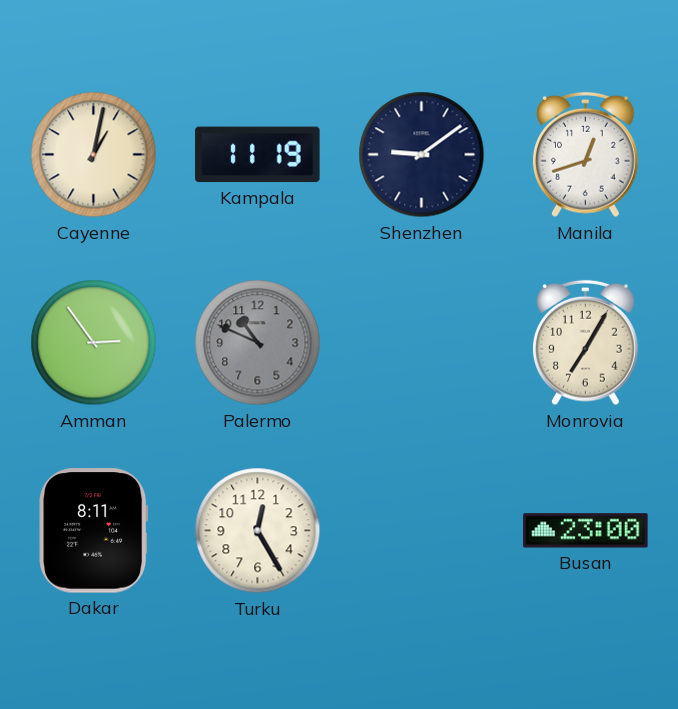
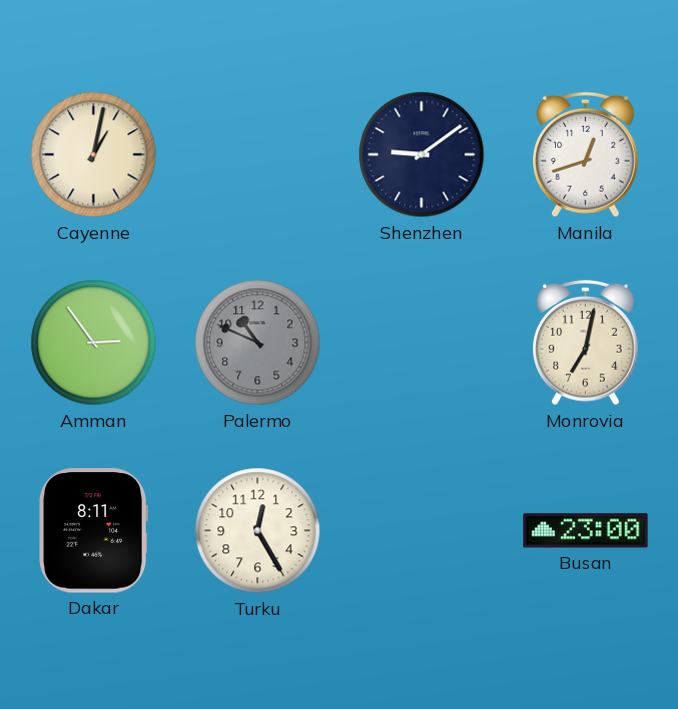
Kampala: 11:19 -> none
Monrovia: 7:05 -> 7:02
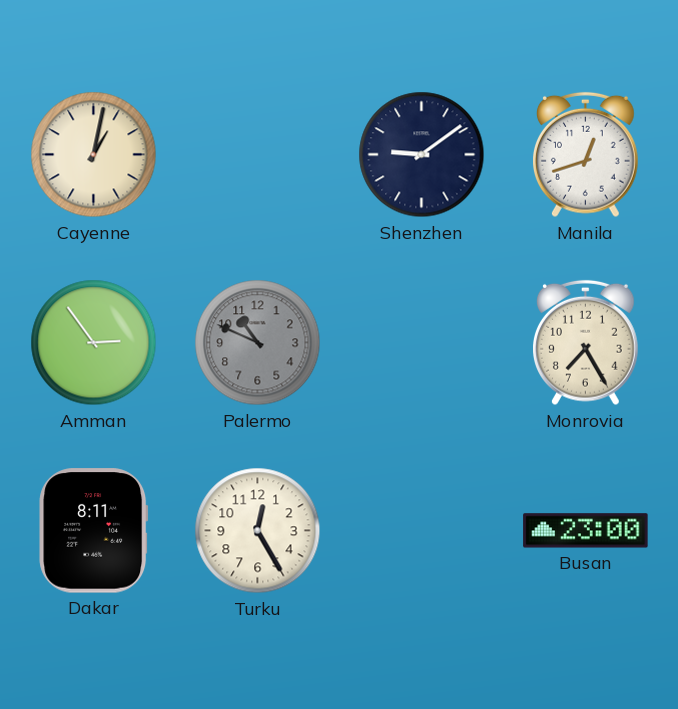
Monrovia: 7:02 -> 7:25
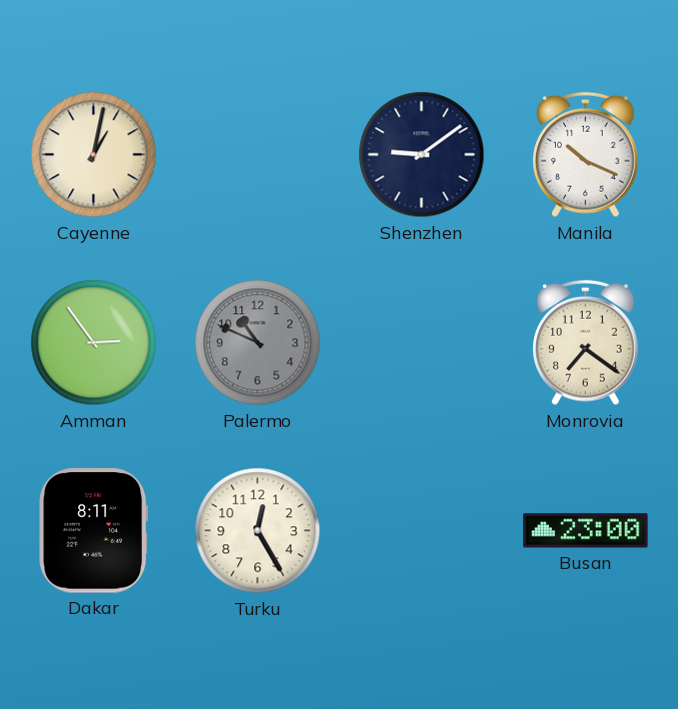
Manila: 12:42 -> 10:19
Monrovia: 7:25 -> 7:21
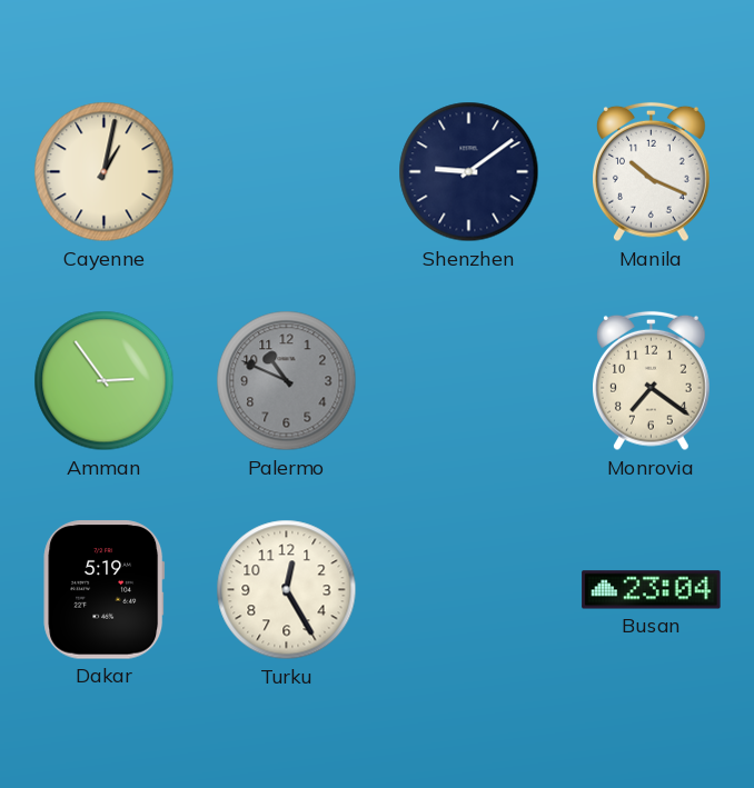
Dakar: 8:11 -> 5:19
Busan: 23:00 -> 23:04
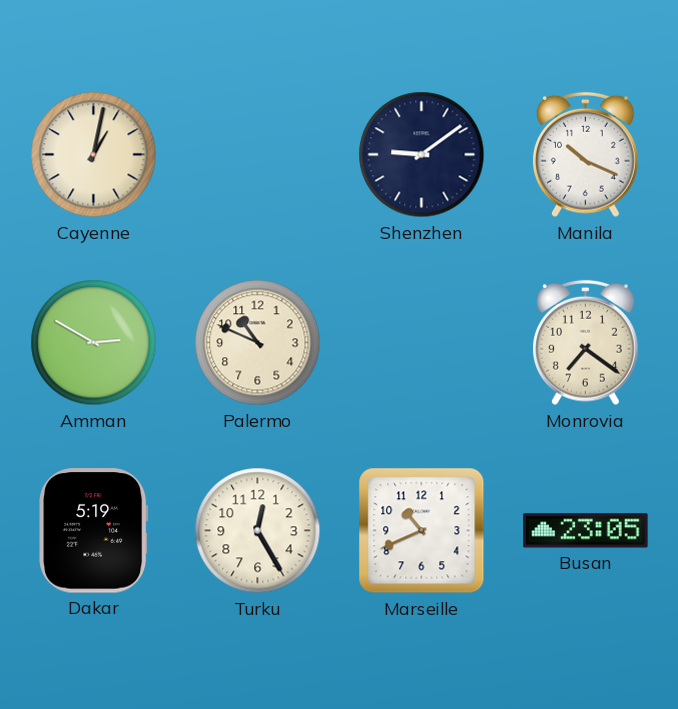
Amman: 2:54 -> 2:50
Palermo dial: grey -> cream
Marseille: none -> 10:41
Busan: 23:04 -> 23:05
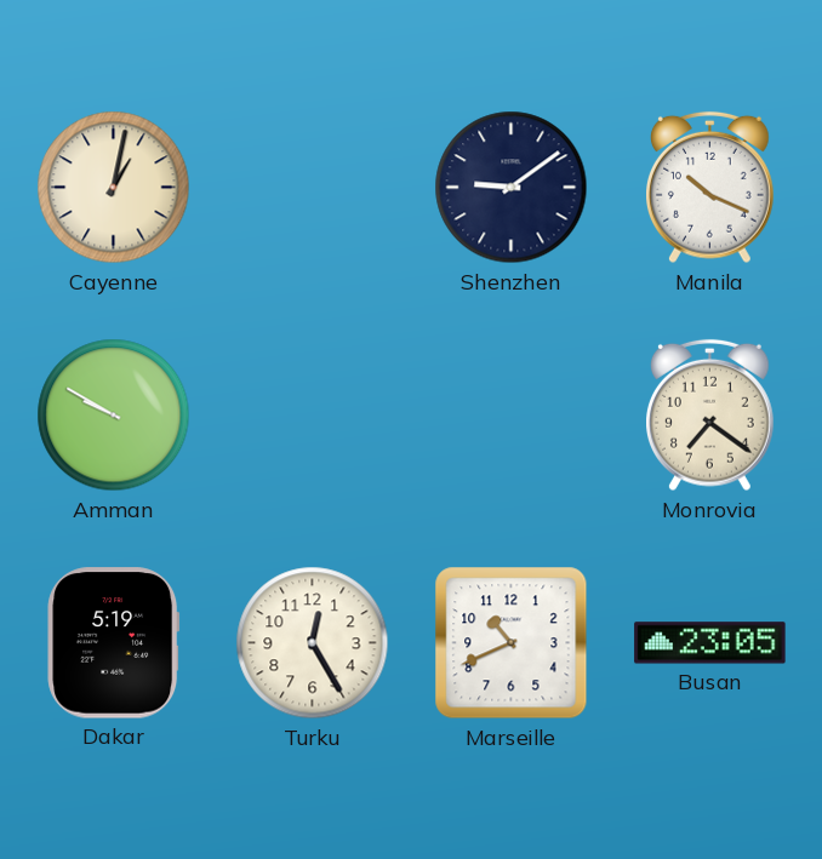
Amman: 2:50 -> 9:50
Palermo: 10:49 -> none
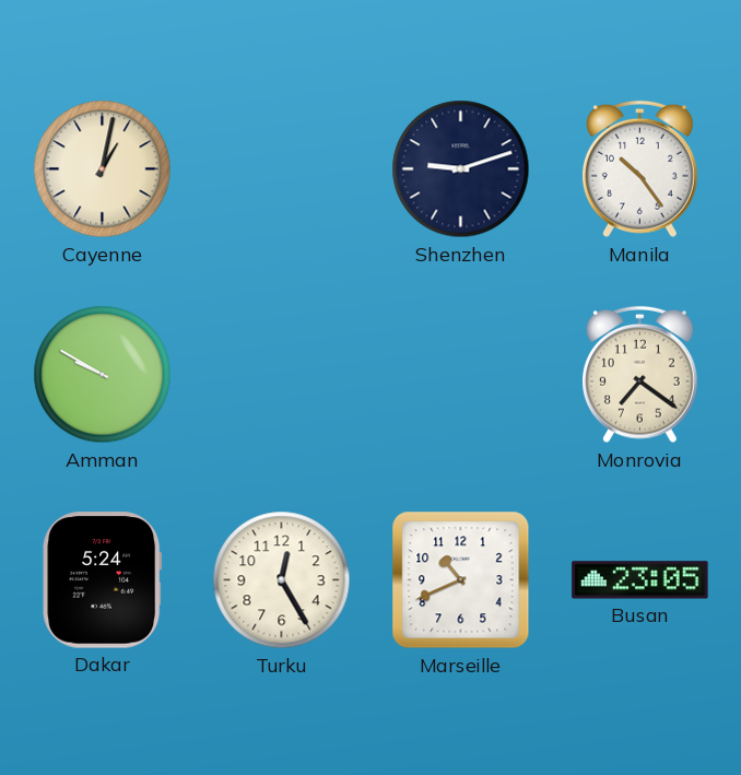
Shenzhen: 9:09 -> 9:12
Manila: 10:19 -> 10:24
Dakar: 5:19 -> 5:24
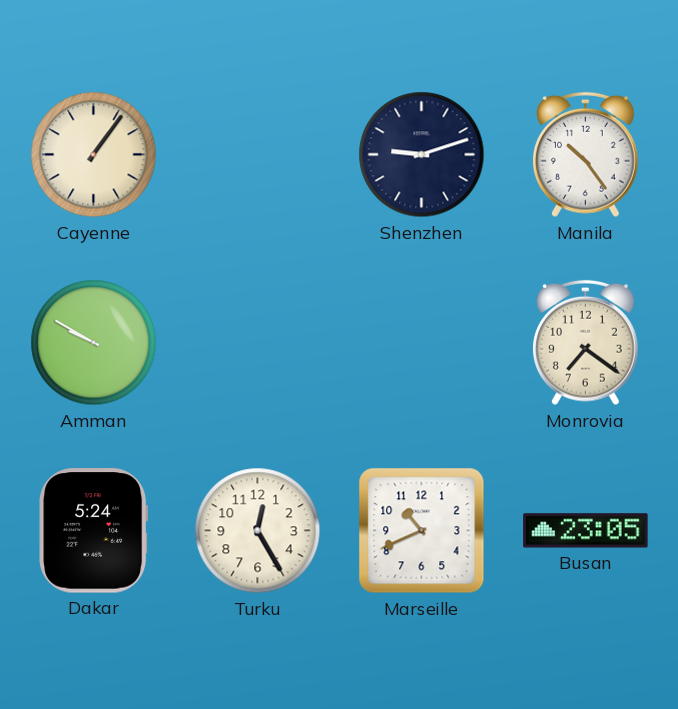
Cayenne: 1:02 -> 1:06
